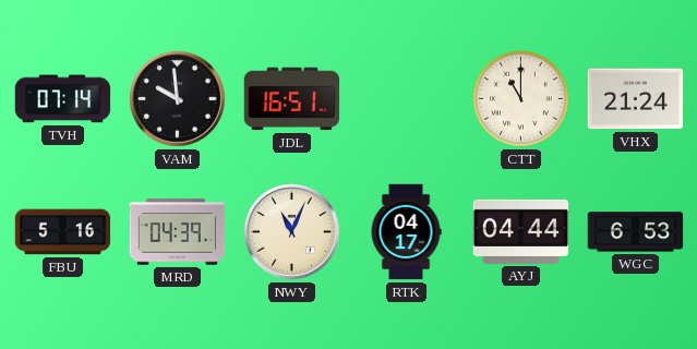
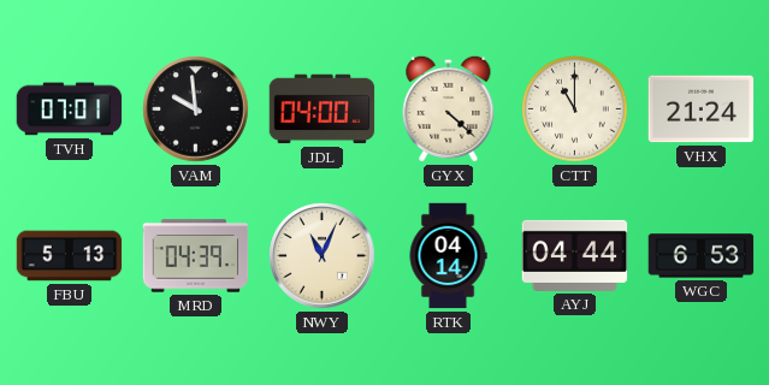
TVH: 07:14 -> 07:01
JDL: 16:51 -> 04:00
GYX: none -> 4:22
FBU: 5:16 -> 5:13
RTK: 04:17 -> 04:14
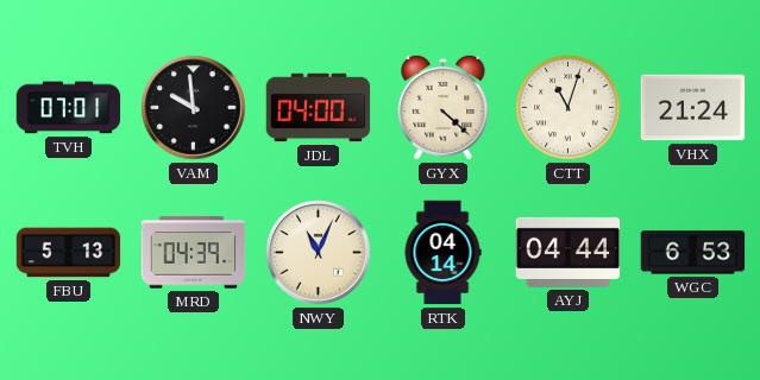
CTT: 11:00 -> 11:03
